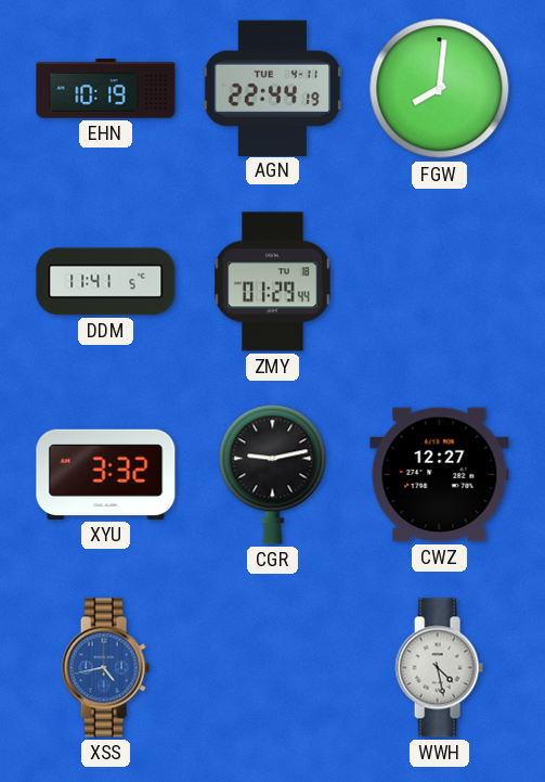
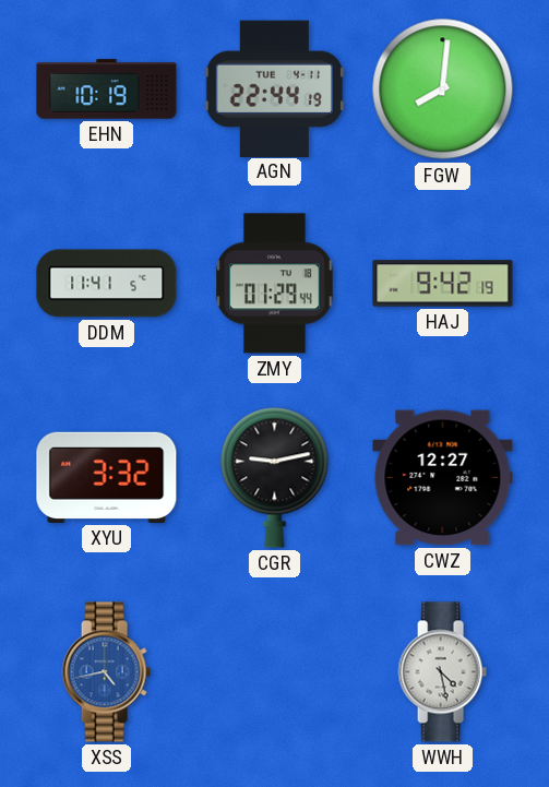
HAJ: none -> 9:42
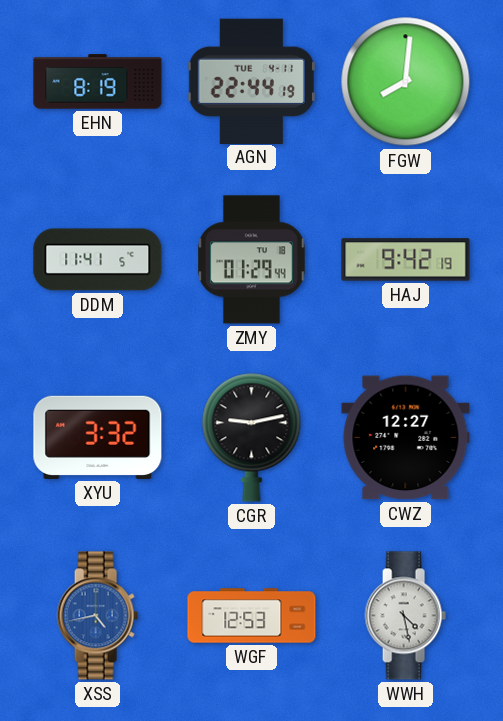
EHN: 10:19 -> 8:19
WGF: none -> 12:53
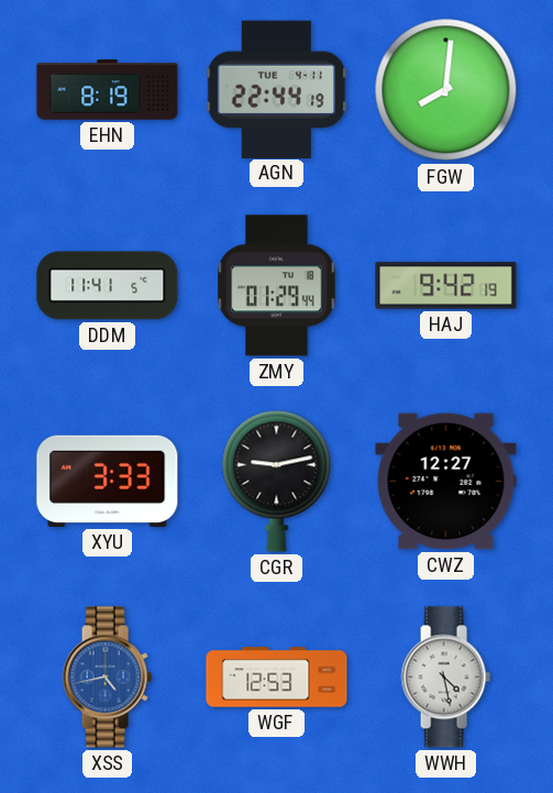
XYU: 3:32 -> 3:33
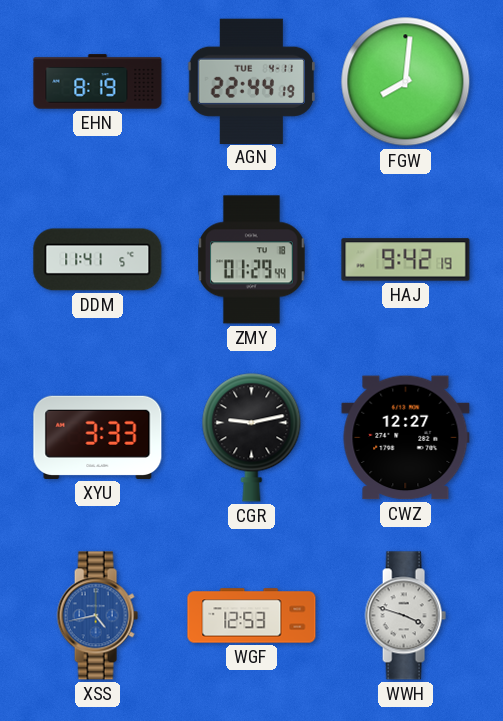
WWH: 4:28 -> 3:48
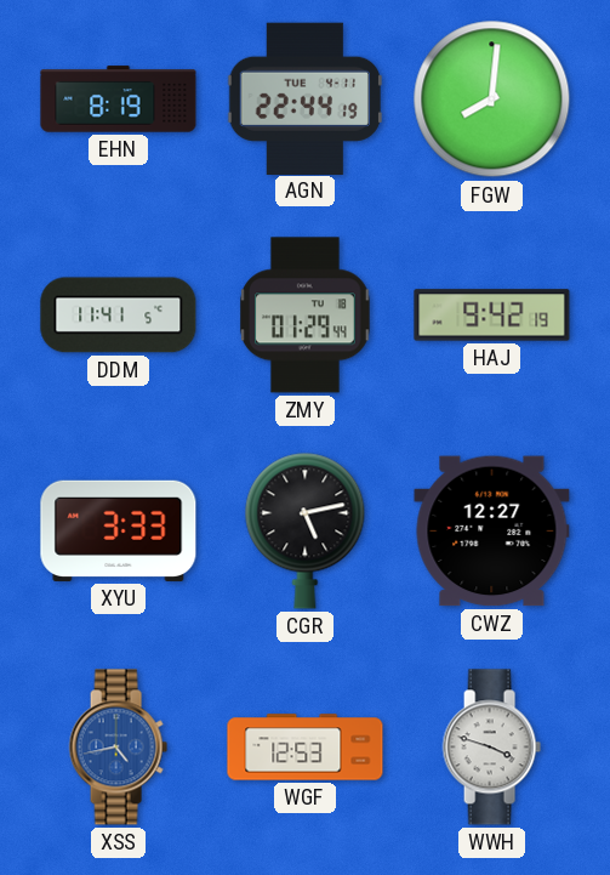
CGR: 9:13 -> 5:13
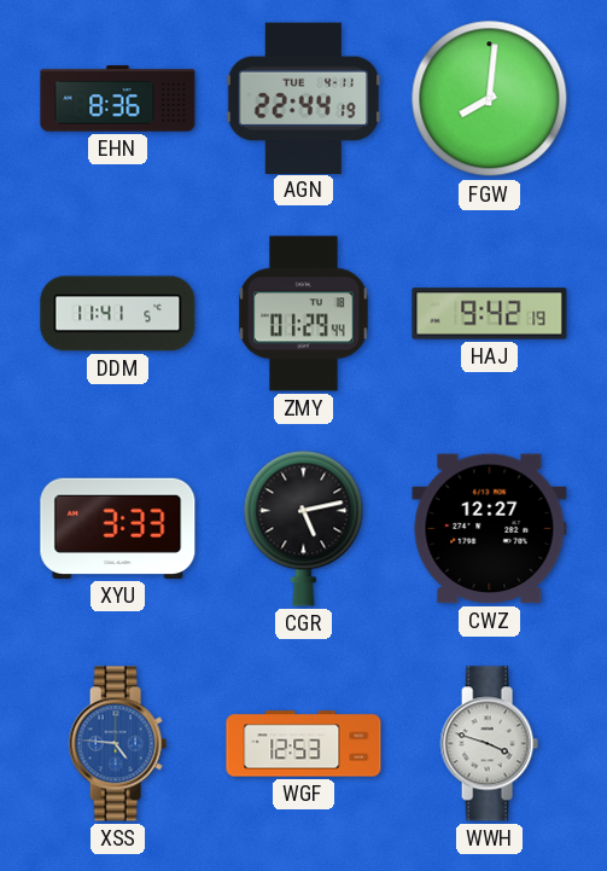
EHN: 8:19 -> 8:36
XSS: 4:43 -> 4:46
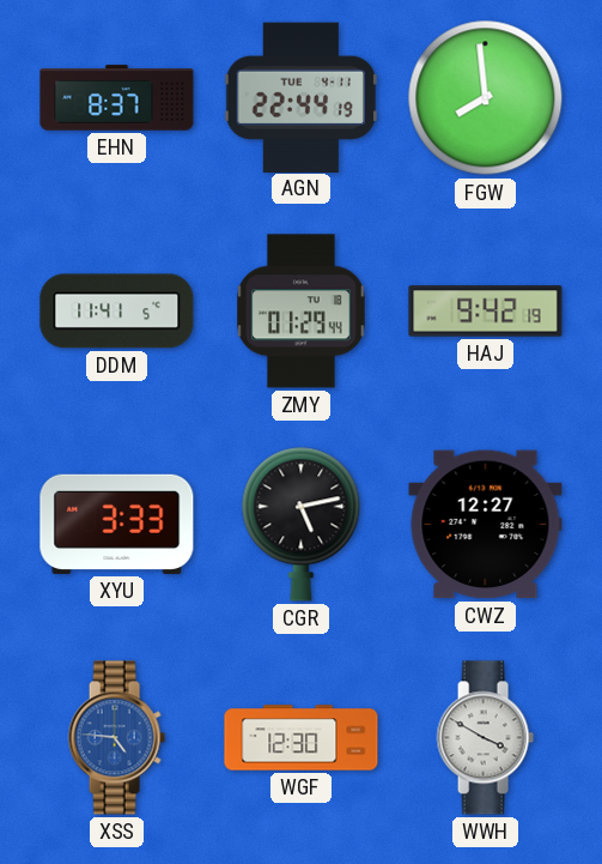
EHN: 8:36 -> 8:37
FGW: 8:01 -> 7:59
WGF: 12:53 -> 12:30
WWH: 3:48 -> 3:50
